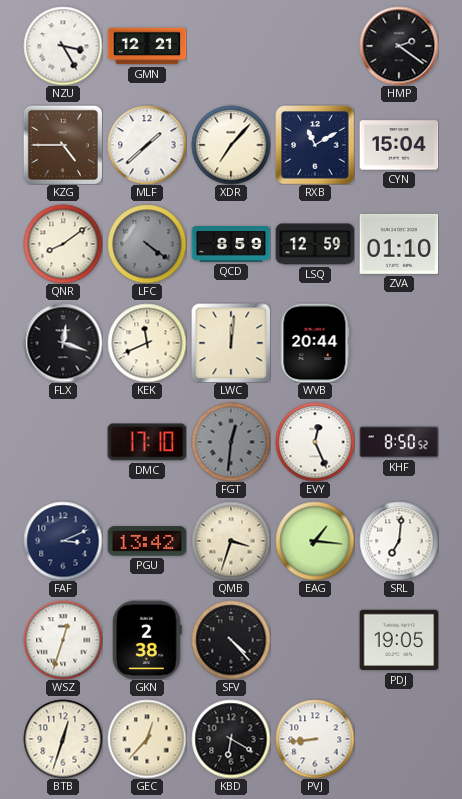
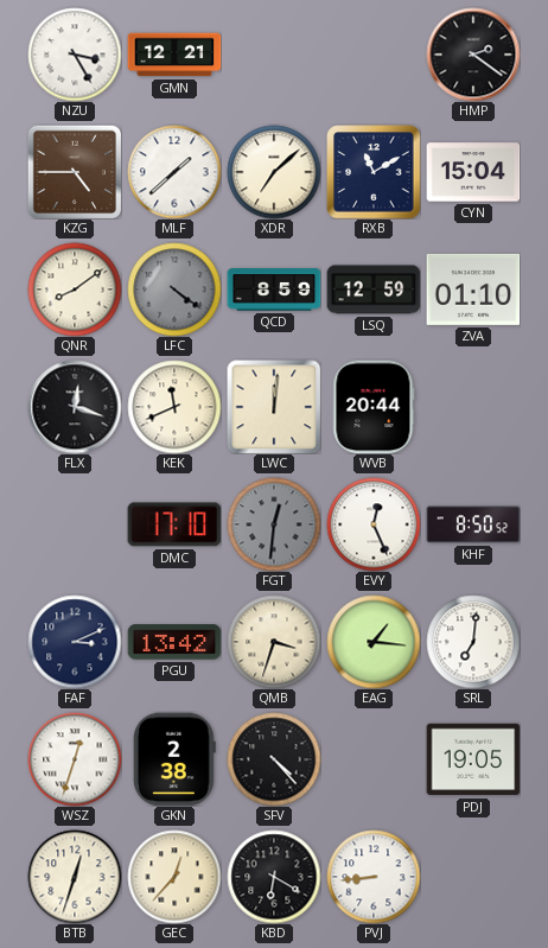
XDR: 7:07 -> 7:08
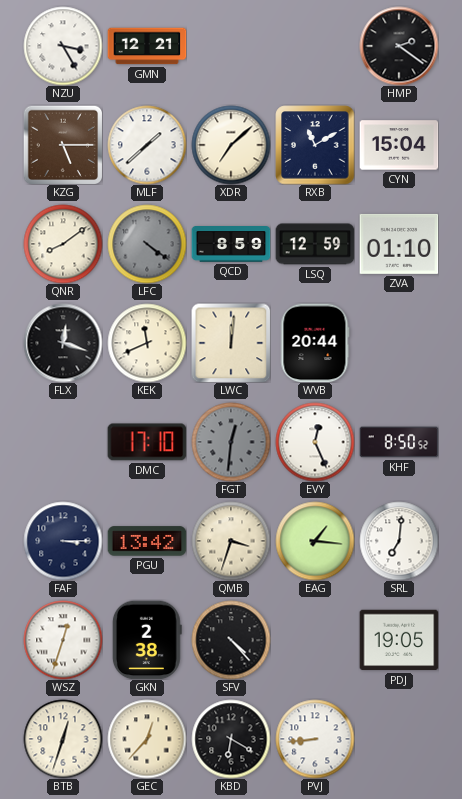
KZG: 4:45 -> 5:15
FAF: 3:11 -> 3:15
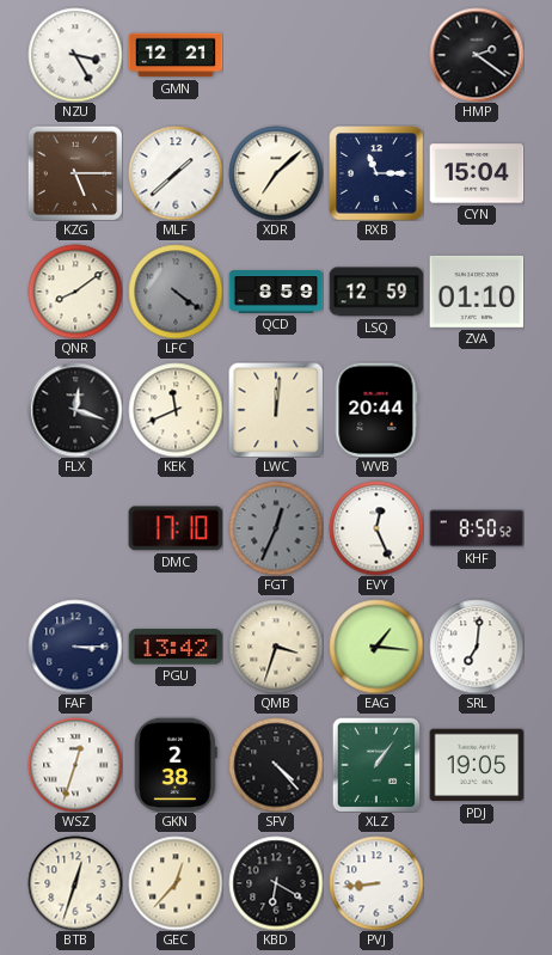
RXB: 11:10 -> 11:15
FGT: 12:31 -> 12:34
XLZ: none -> 1:06
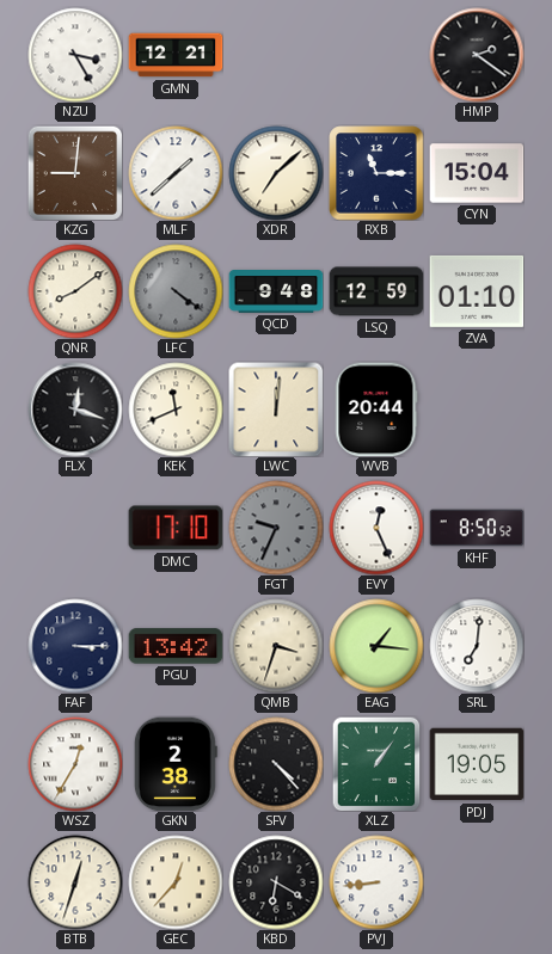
KZG: 5:15 -> 9:01
QCD: 8:59 -> 9:48
FGT: 12:34 -> 9:34
WSZ: 12:33 -> 12:35
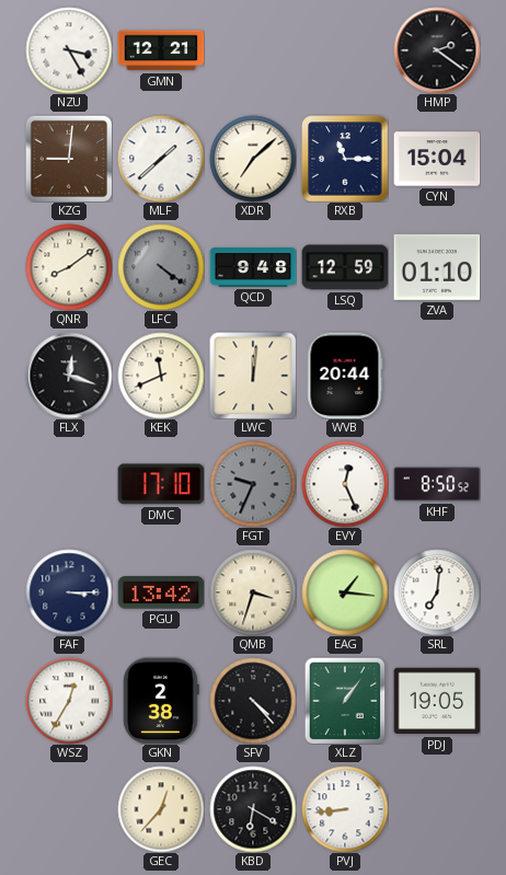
BTB: 12:33 -> none
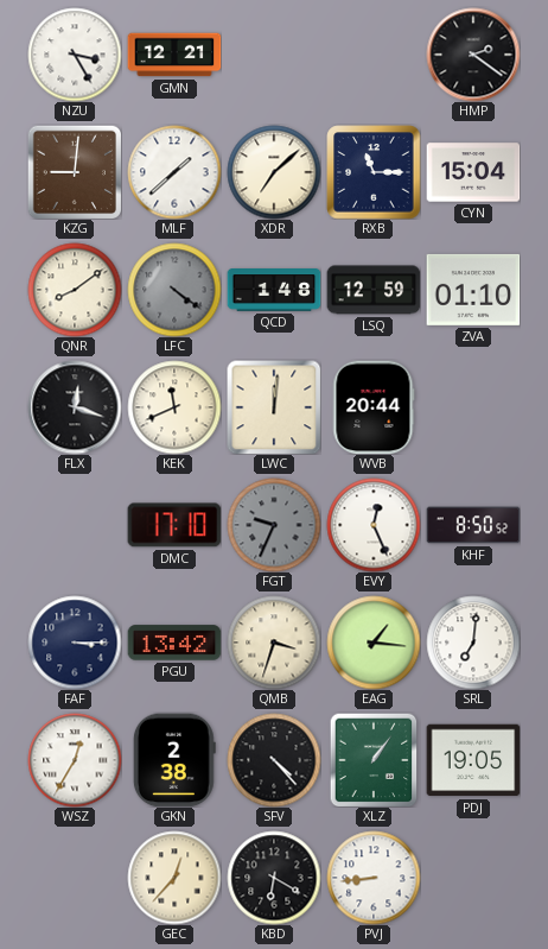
QCD: 9:48 -> 1:48
